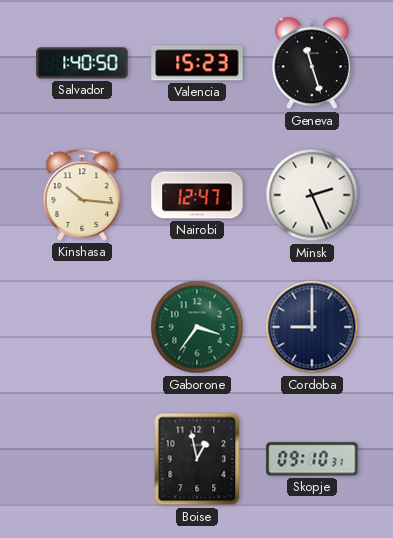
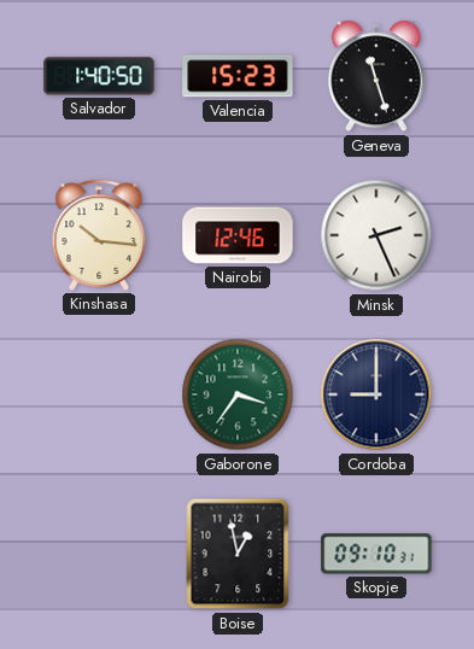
Nairobi: 12:47 -> 12:46
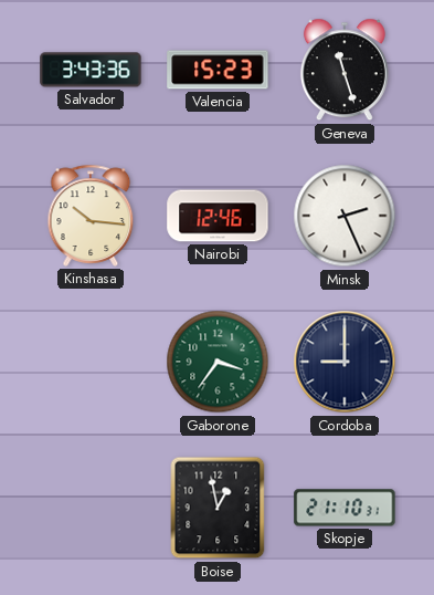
Salvador: 1:40 -> 3:43
Skopje: 09:10 -> 21:10
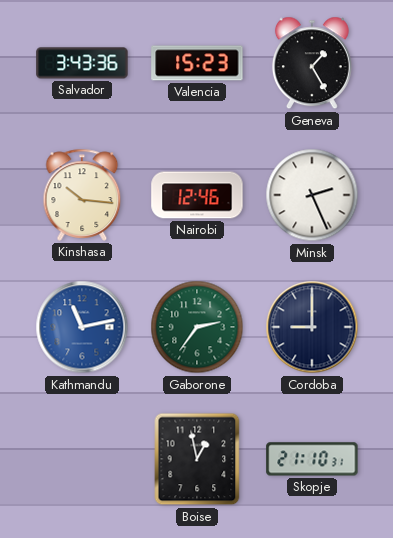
Geneva: 11:27 -> 1:25
Kathmandu: none -> 11:13
Gaborone: 3:36 -> 2:36
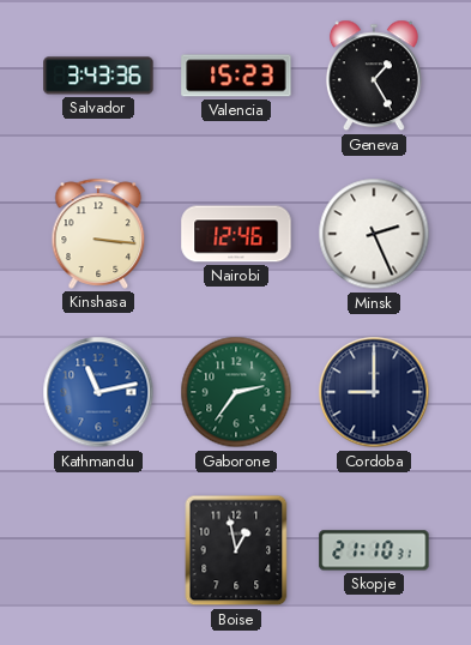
Kinshasa: 10:16 -> 3:16
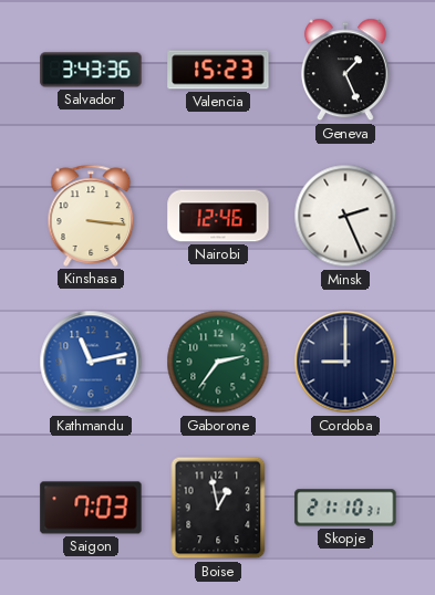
Geneva: 1:25 -> 1:26
Saigon: none -> 7:03
